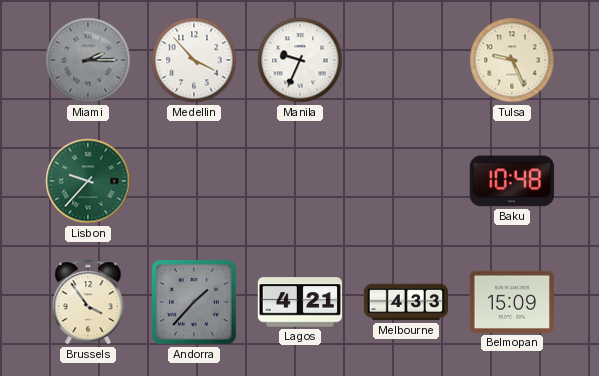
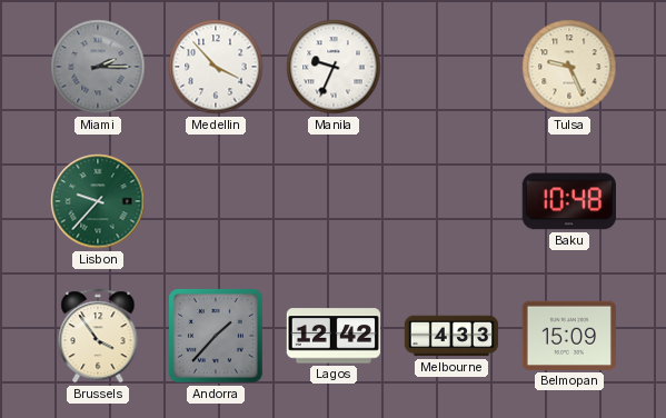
Lagos: 4:21 -> 12:42
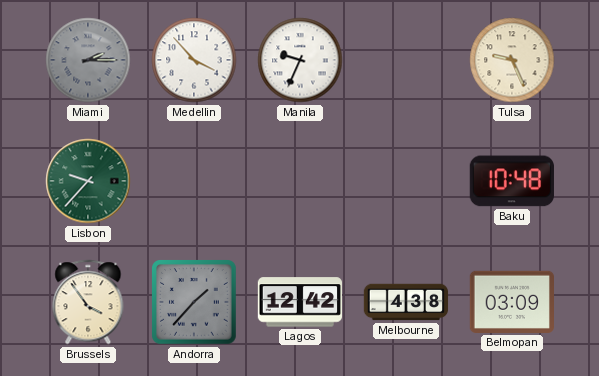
Melbourne: 4:33 -> 4:38
Belmopan: 15:09 -> 03:09
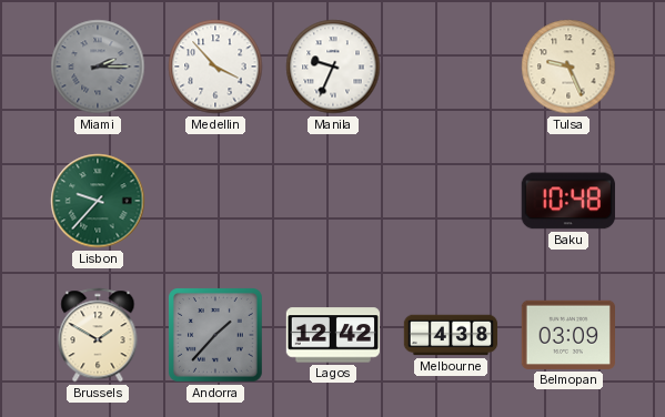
Brussels: 3:54 -> 1:50
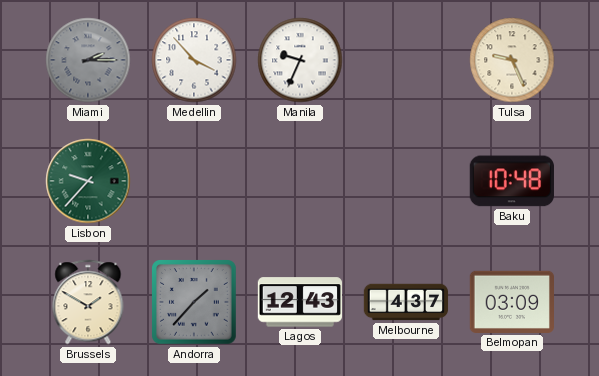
Lagos: 12:42 -> 12:43
Melbourne: 4:38 -> 4:37
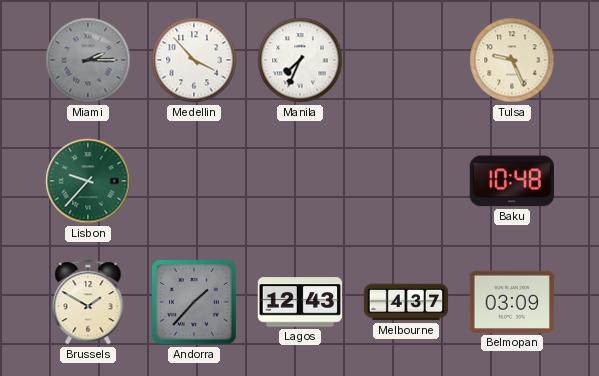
Manila: 9:34 -> 7:34
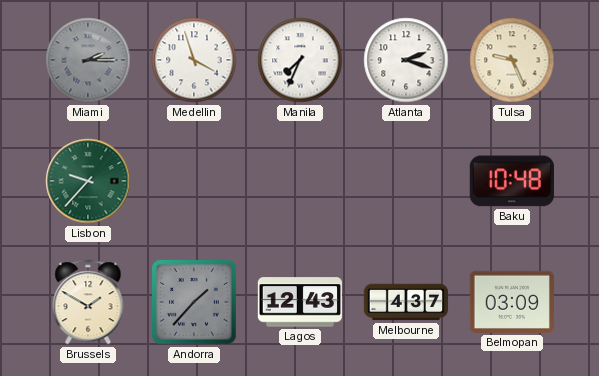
Medellin: 3:53 -> 3:57
Atlanta: none -> 2:18
